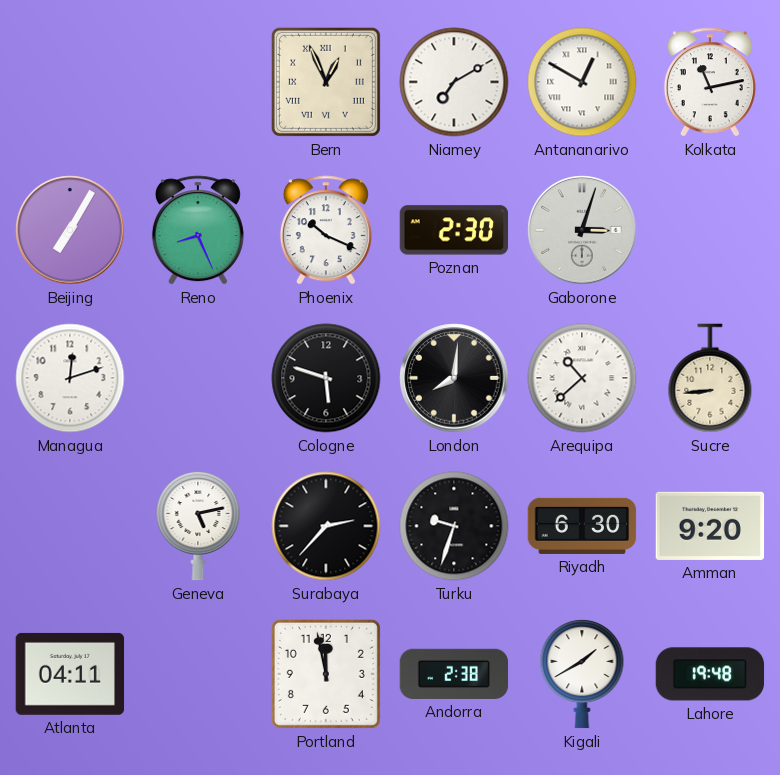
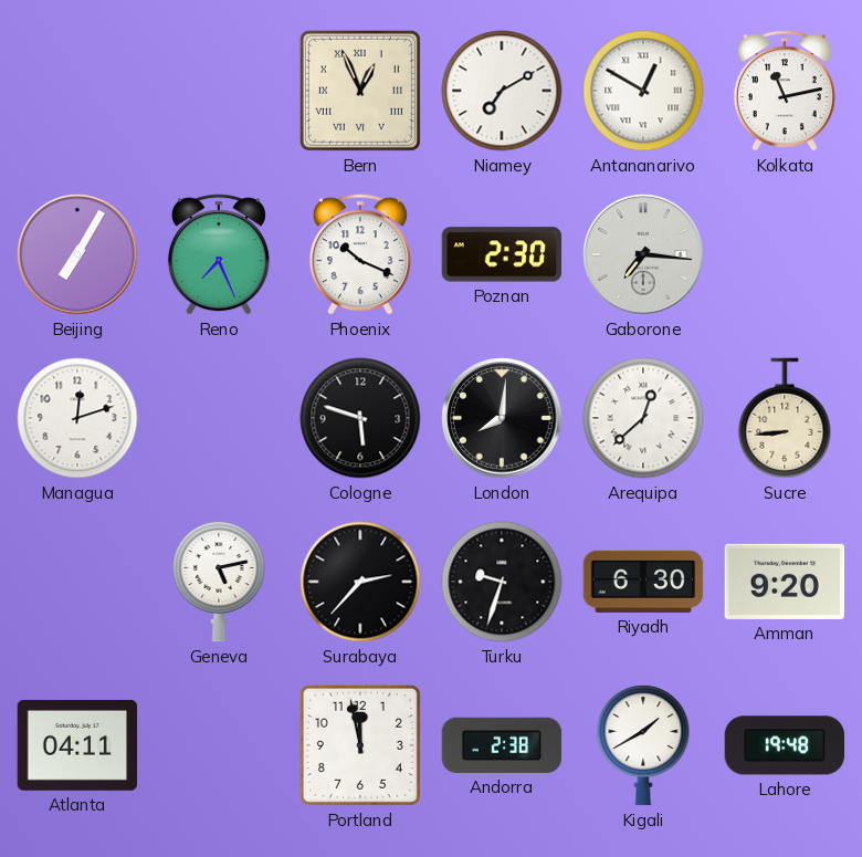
Reno: 8:26 -> 7:26
Gaborone: 3:03 -> 7:16
Arequipa: 10:38 -> 12:38
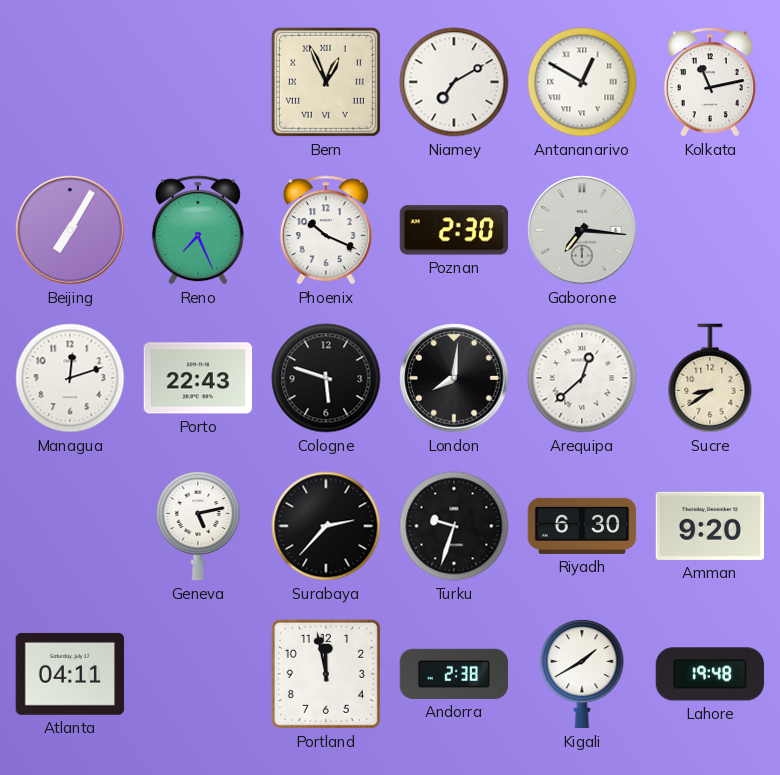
Porto: none -> 22:43
Sucre: 8:44 -> 8:39
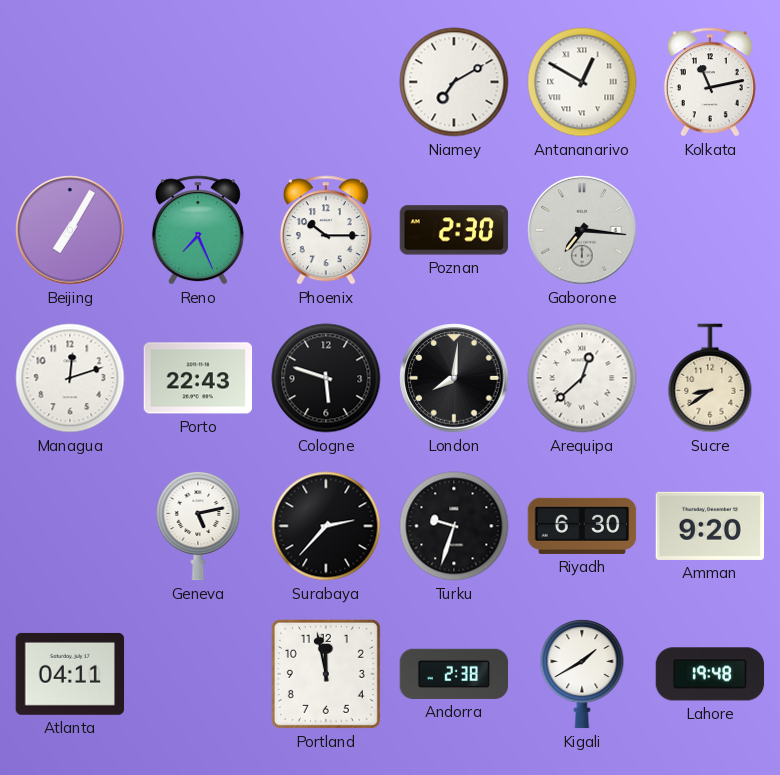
Bern: 12:56 -> none
Phoenix: 10:19 -> 10:15
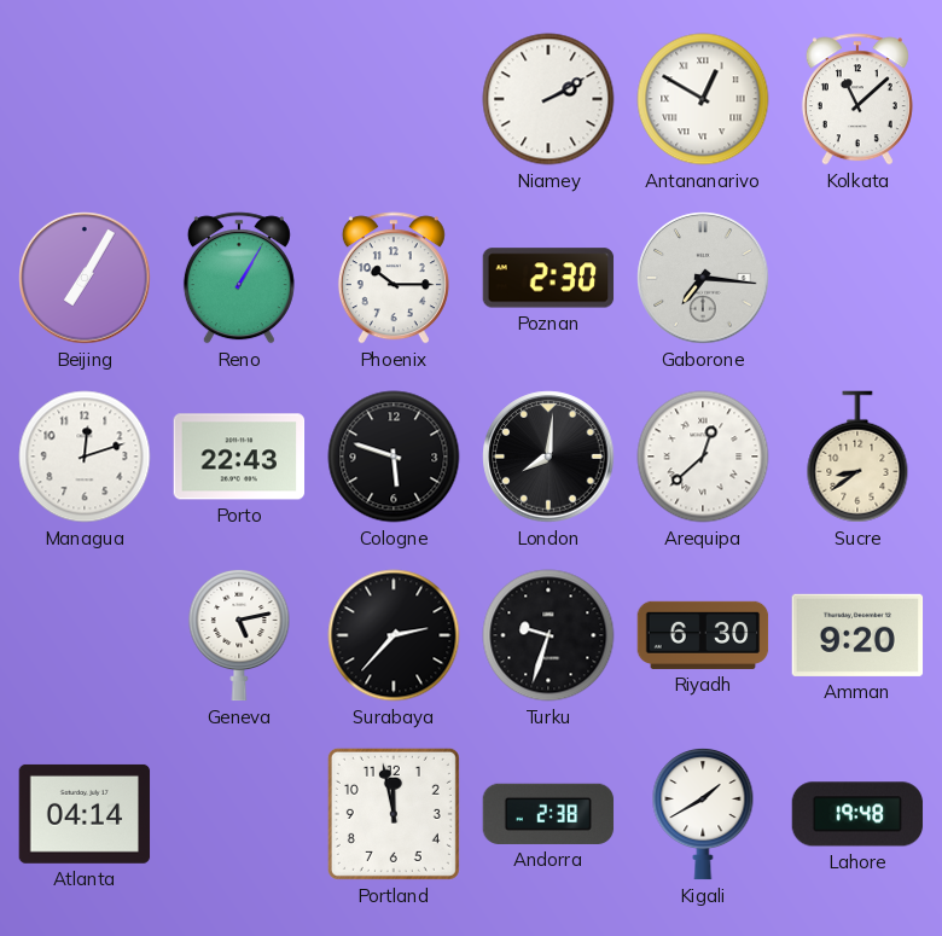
Niamey: 7:10 -> 2:10
Kolkata: 11:13 -> 11:08
Reno: 7:26 -> 1:05
Atlanta: 04:11 -> 04:14
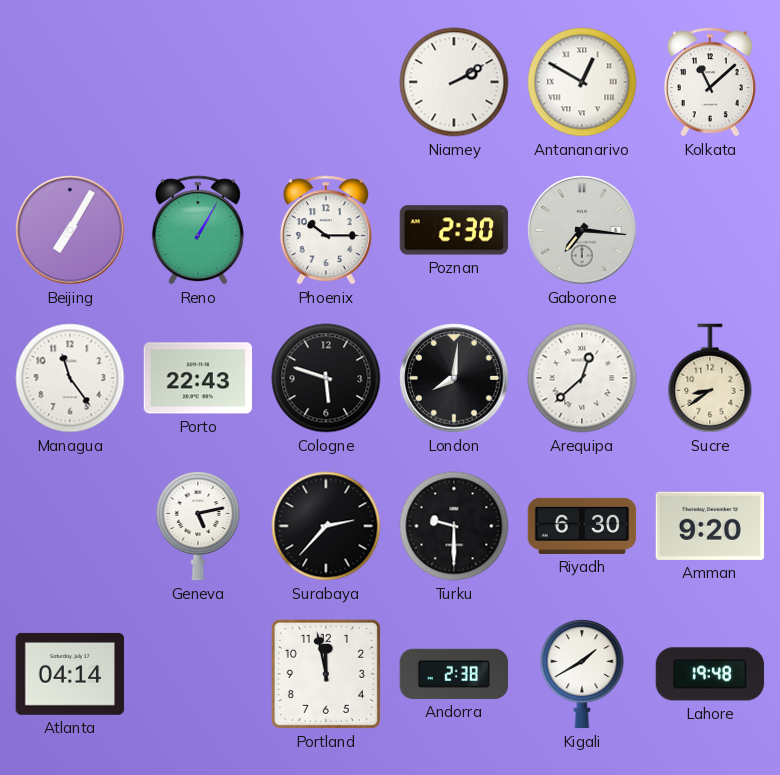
Managua: 12:12 -> 11:24
Turku: 9:33 -> 9:30
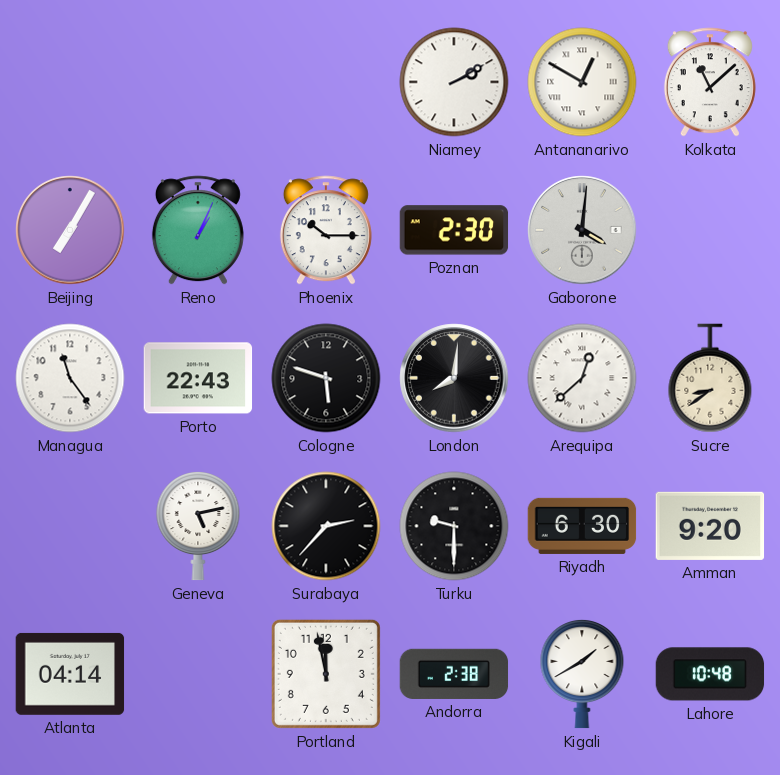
Reno: 1:05 -> 1:04
Gaborone: 7:16 -> 4:01
Lahore: 19:48 -> 10:48
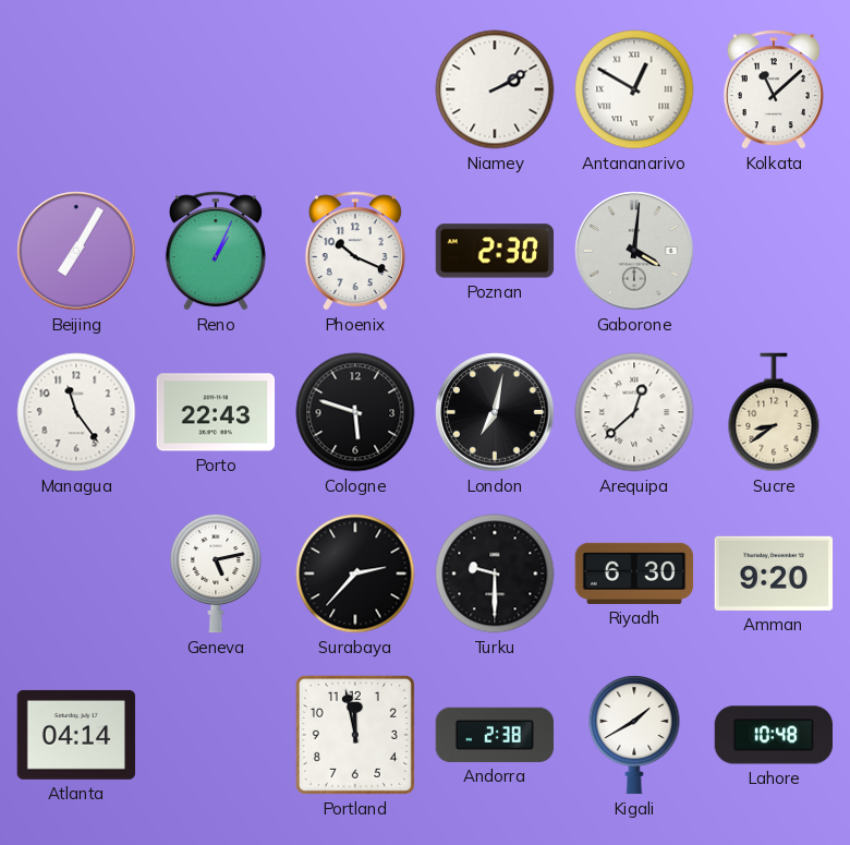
Phoenix: 10:15 -> 10:19
London: 8:01 -> 7:02
